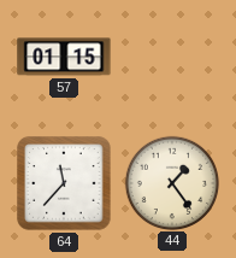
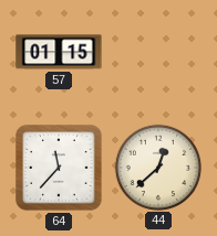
44: 1:24 -> 12:38
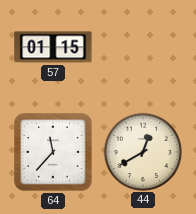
44: 12:38 -> 12:40
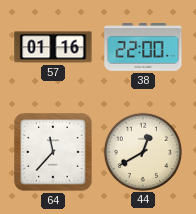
57: 01:15 -> 01:16
38: none -> 22:00
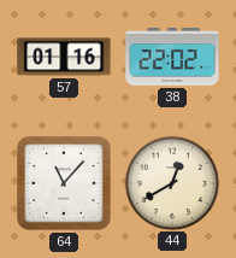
38: 22:00 -> 22:02
64: 11:37 -> 11:07
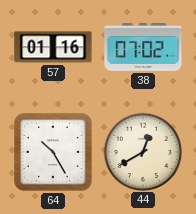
38: 22:02 -> 07:02
64: 11:07 -> 10:25
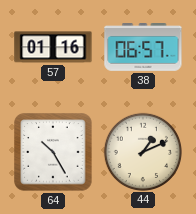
38: 07:02 -> 06:57
44: 12:40 -> 1:11
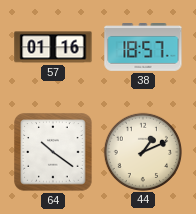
38: 06:57 -> 18:57
64: 10:25 -> 10:21
